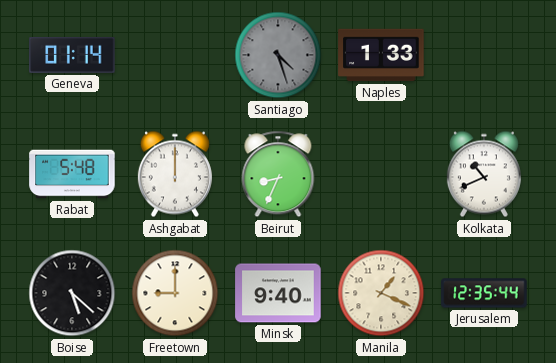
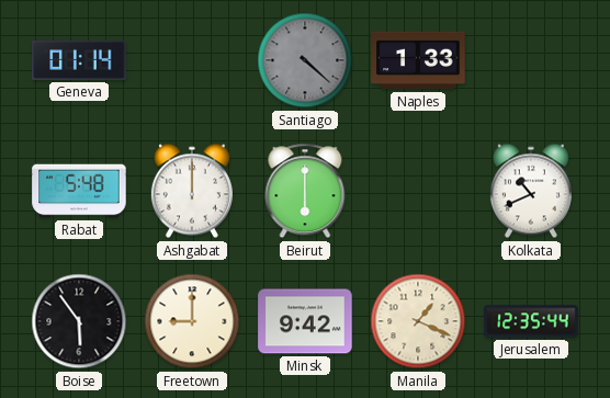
Santiago: 4:27 -> 4:22
Beirut: 8:34 -> 6:00
Boise: 5:22 -> 5:54
Minsk: 9:40 -> 9:42
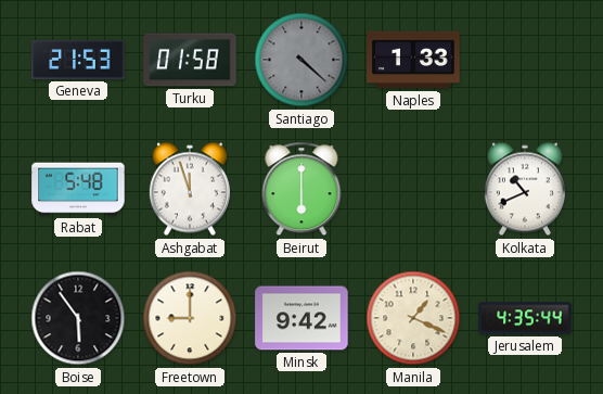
Geneva: 01:14 -> 21:53
Turku: none -> 01:58
Ashgabat: 12:00 -> 11:57
Jerusalem: 12:35 -> 4:35
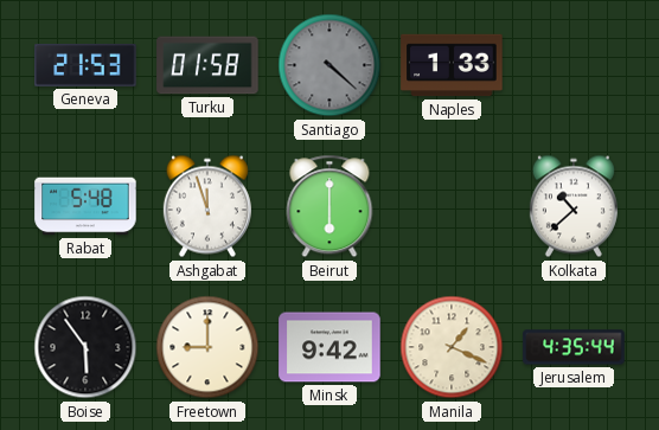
Kolkata: 10:41 -> 10:38
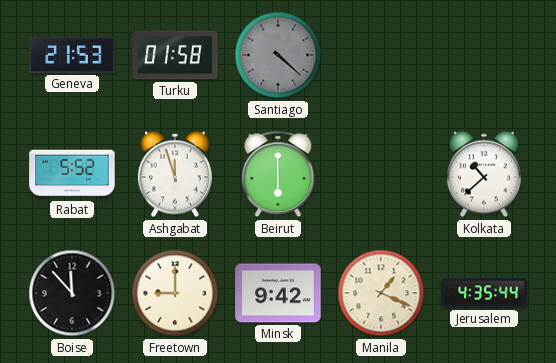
Naples: 1:33 -> none
Rabat: 5:48 -> 5:52
Boise: 5:54 -> 11:53
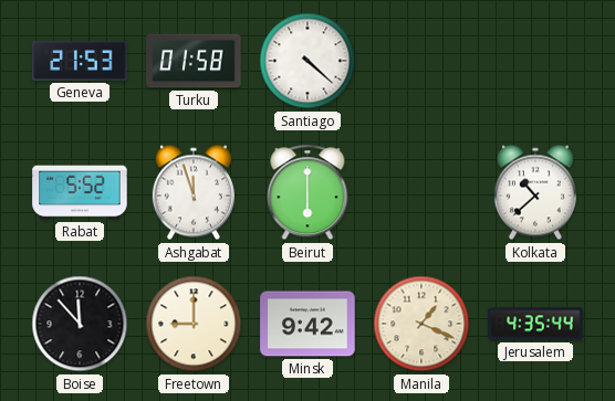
Santiago dial: grey -> white
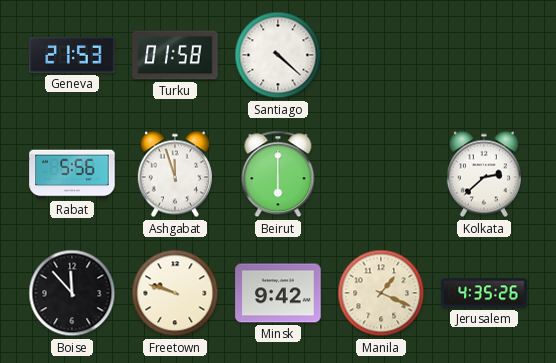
Rabat: 5:52 -> 5:56
Kolkata: 10:38 -> 2:38
Freetown: 9:00 -> 9:48
Jerusalem: 4:35:44 -> 4:35:26
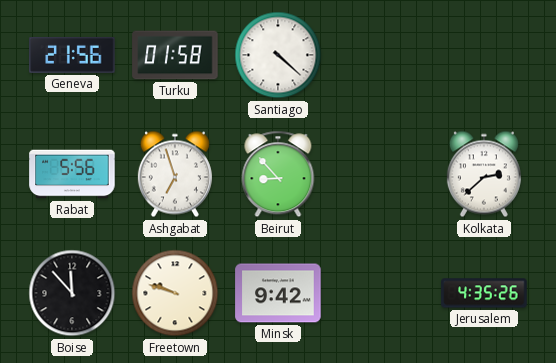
Geneva: 21:53 -> 21:56
Ashgabat: 11:57 -> 6:57
Beirut: 6:00 -> 8:53
Manila: 1:19 -> none
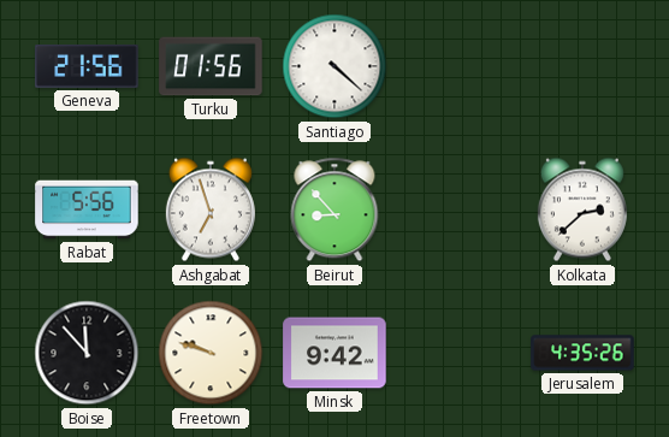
Turku: 01:58 -> 01:56
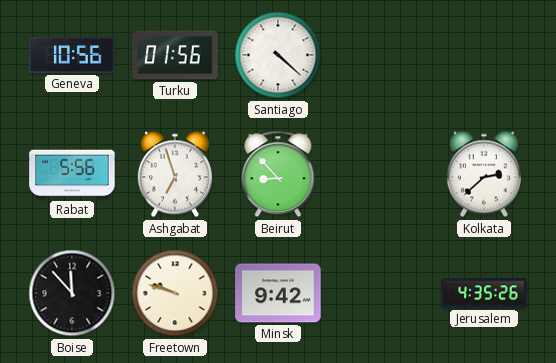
Geneva: 21:56 -> 10:56
